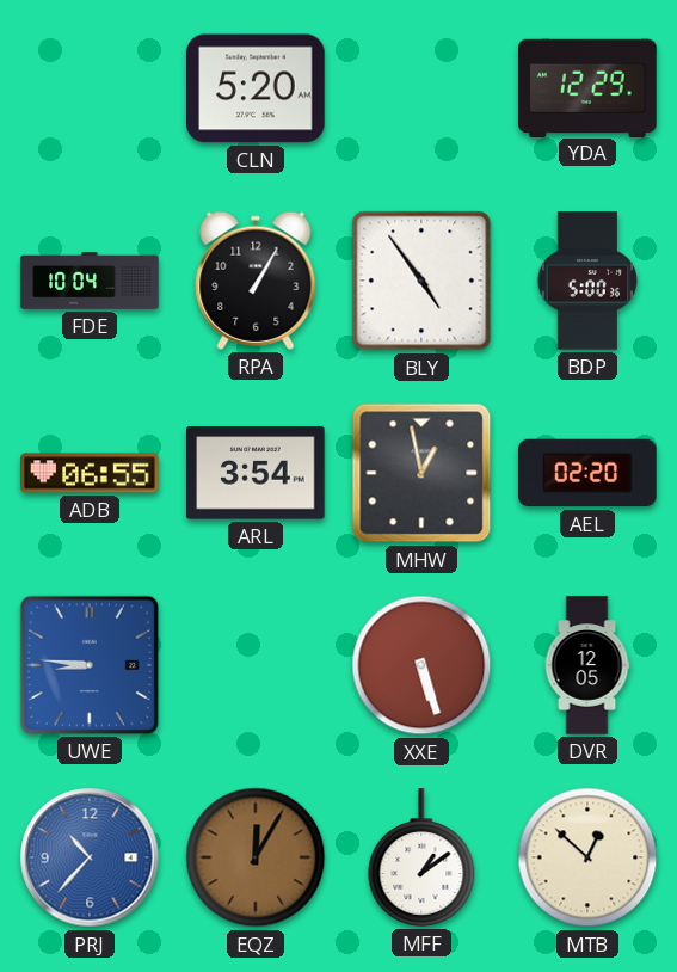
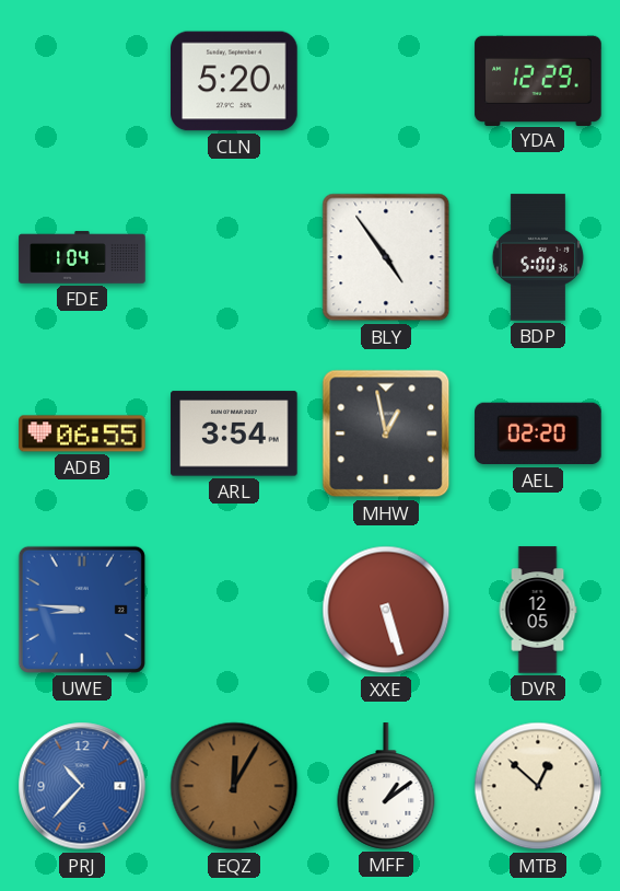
FDE: 10:04 -> 1:04
RPA: 1:05 -> none
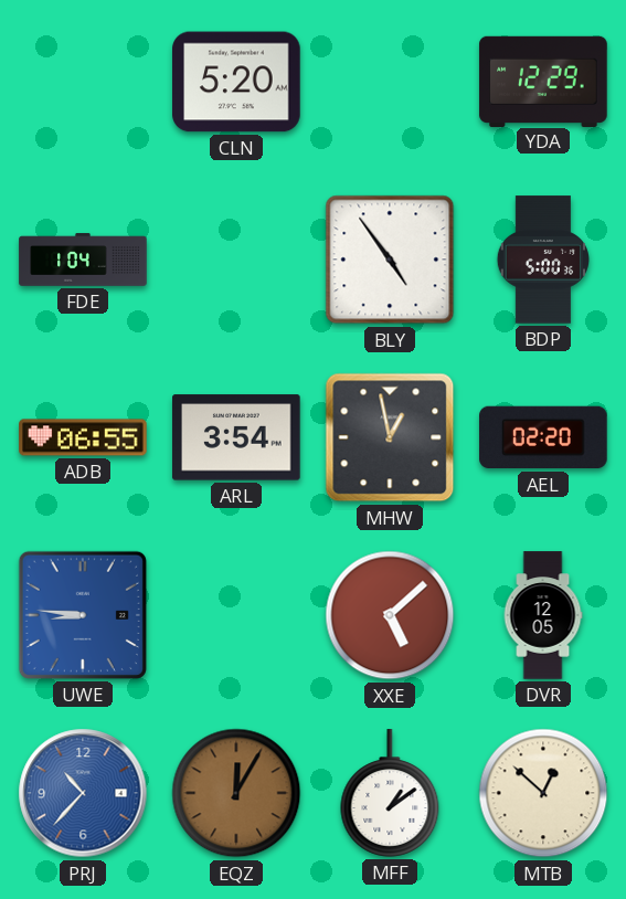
XXE: 5:27 -> 5:08
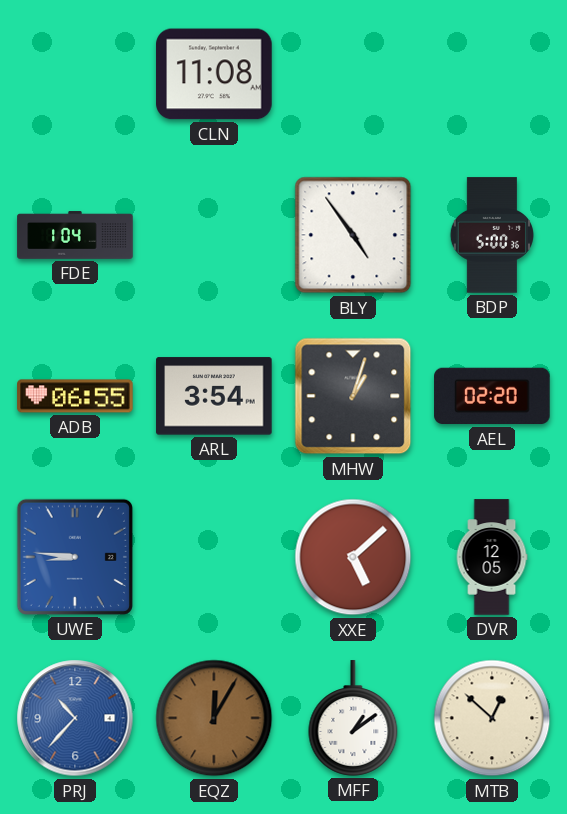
CLN: 5:20 -> 11:08
YDA: 12:29 -> none
MHW: 12:58 -> 1:03
